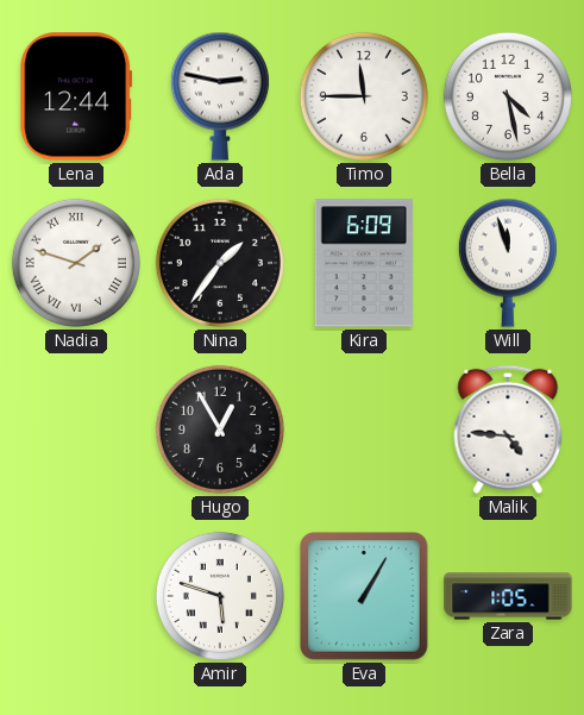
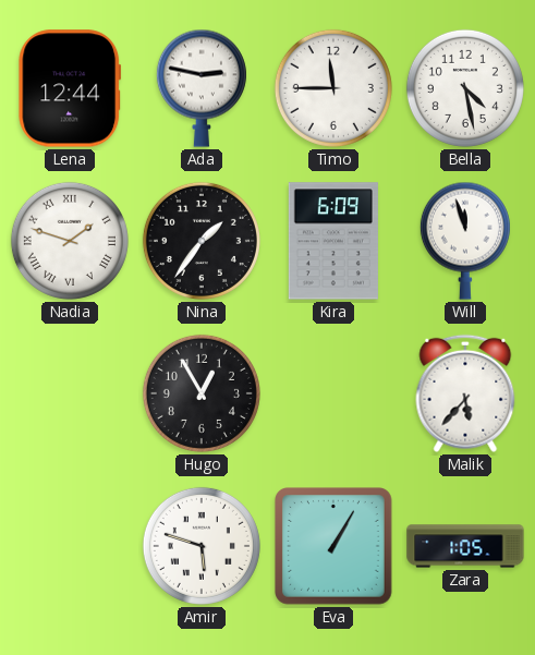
Malik: 4:46 -> 5:37
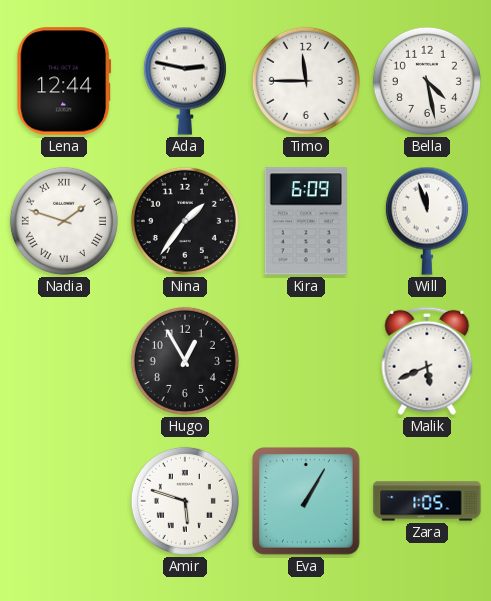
Malik: 5:37 -> 5:41
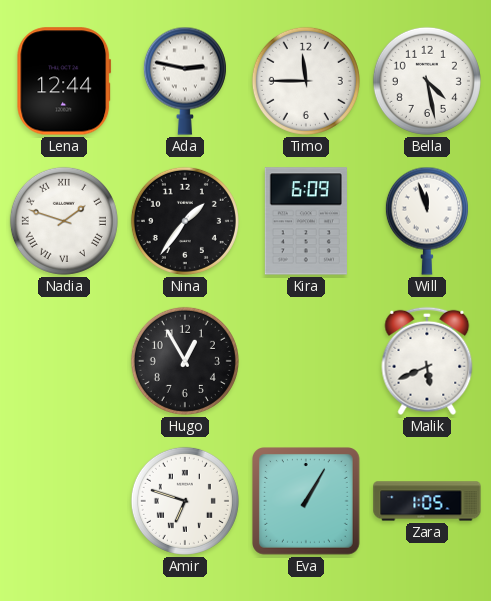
Amir: 5:48 -> 6:48
